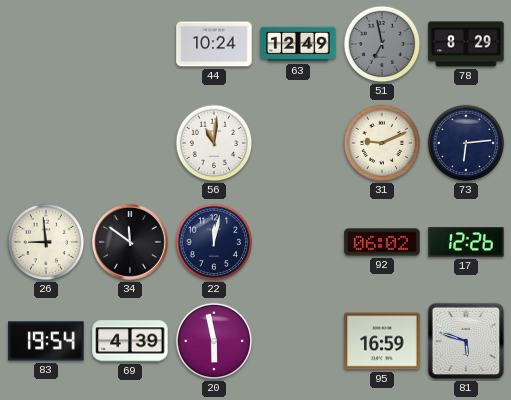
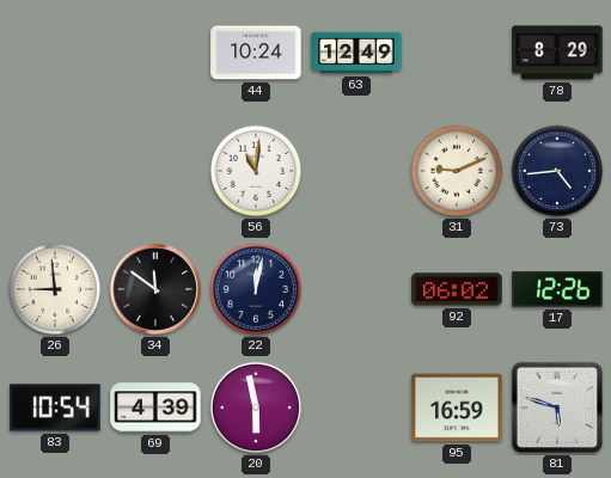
51: 6:58 -> none
73: 6:14 -> 4:44
83: 19:54 -> 10:54
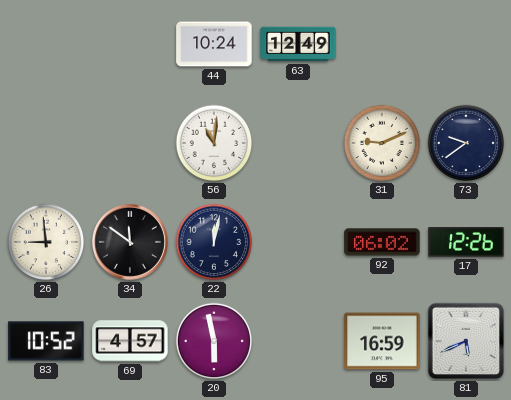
78: 8:29 -> none
73: 4:44 -> 9:39
83: 10:54 -> 10:52
69: 4:39 -> 4:57
81: 5:48 -> 5:41
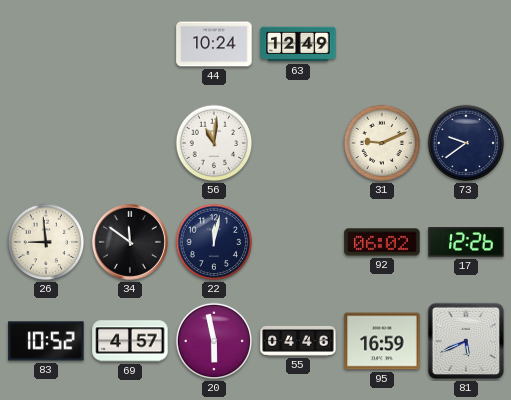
55: none -> 04:46
